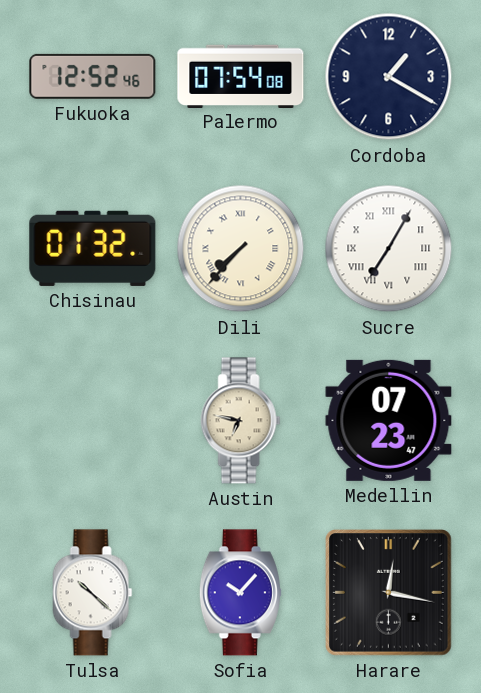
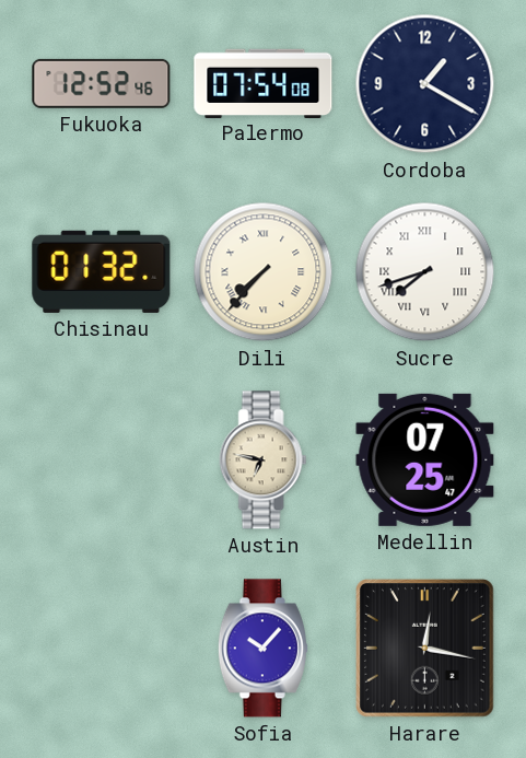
Sucre: 7:05 -> 7:42
Medellin: 07:23 -> 07:25
Tulsa: 10:22 -> none
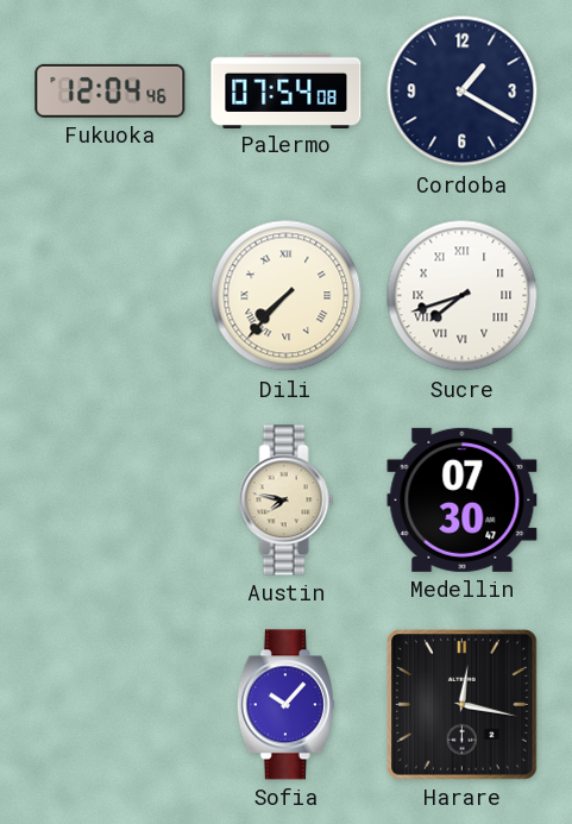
Fukuoka: 12:52 -> 12:04
Chisinau: 01:32 -> none
Austin: 6:47 -> 7:47
Medellin: 07:25 -> 07:30
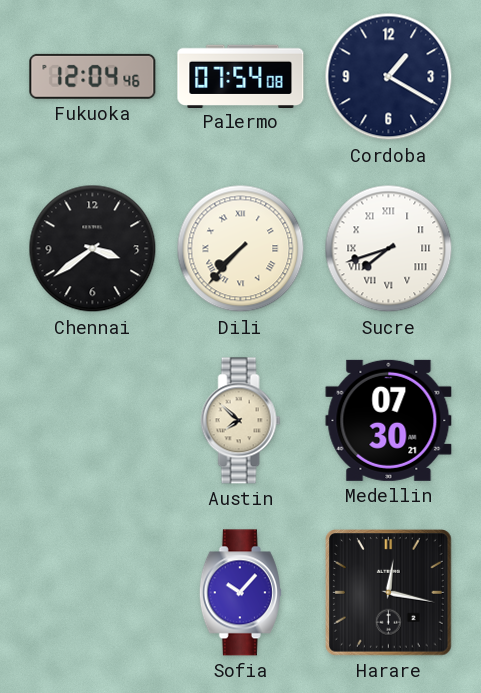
Chennai: none -> 3:39
Austin: 7:47 -> 7:52
Medellin: 07:30:47 -> 07:30:21
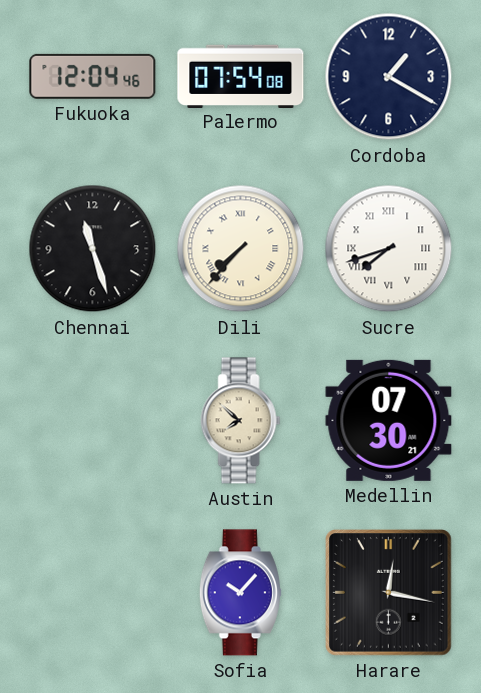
Chennai: 3:39 -> 11:27
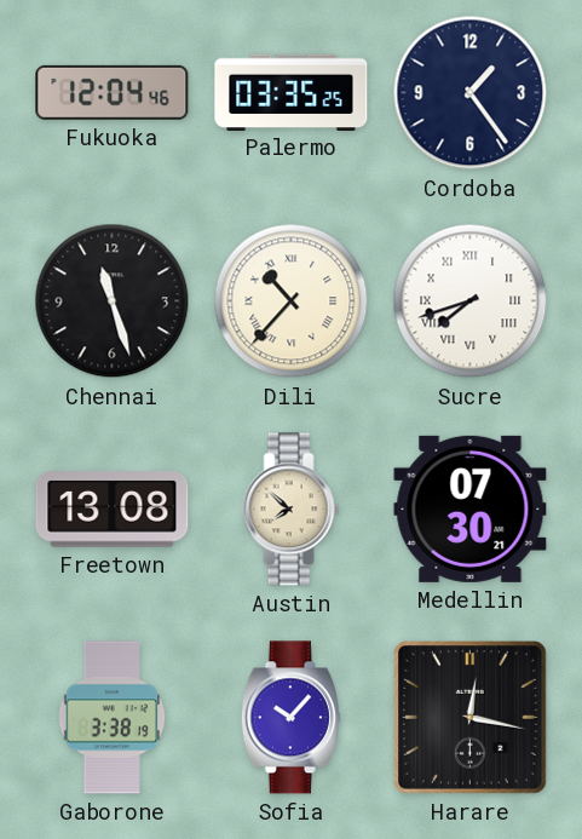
Palermo: 07:54 -> 03:35
Cordoba: 1:20 -> 1:24
Dili: 7:37 -> 10:37
Freetown: none -> 13:08
Gaborone: none -> 3:38
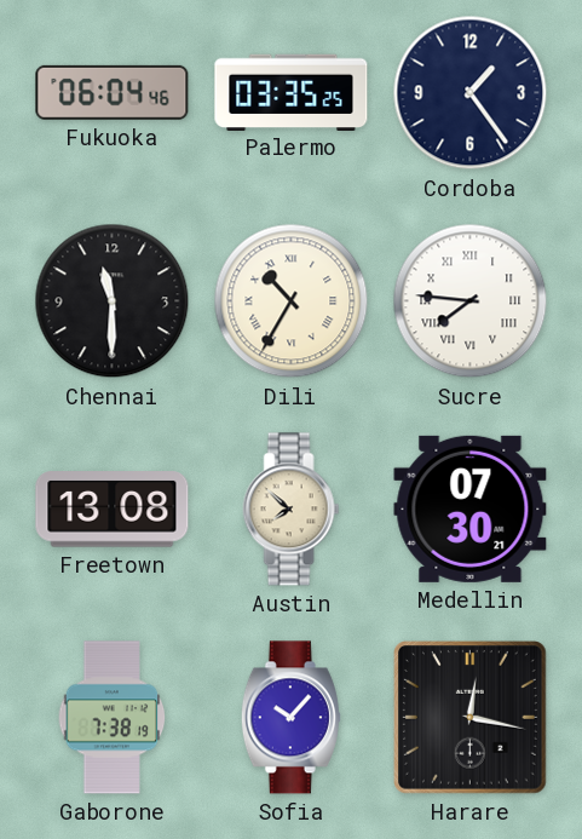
Fukuoka: 12:04 -> 06:04
Chennai: 11:27 -> 11:30
Dili: 10:37 -> 10:35
Sucre: 7:42 -> 7:46
Gaborone: 3:38 -> 7:38
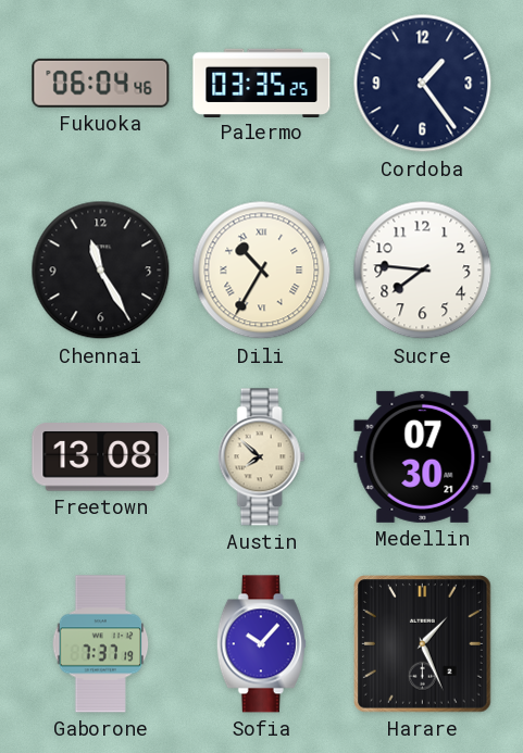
Chennai: 11:30 -> 11:25
Sucre numerals: Roman -> Arabic
Gaborone: 7:38 -> 7:37
Harare: 12:17 -> 1:26
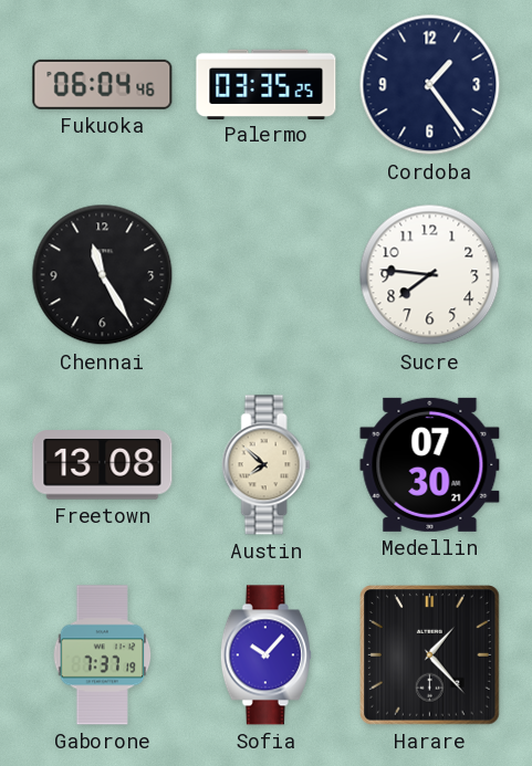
Dili: 10:35 -> none
Harare: 1:26 -> 1:23
